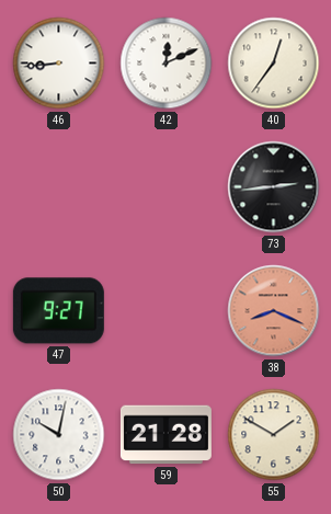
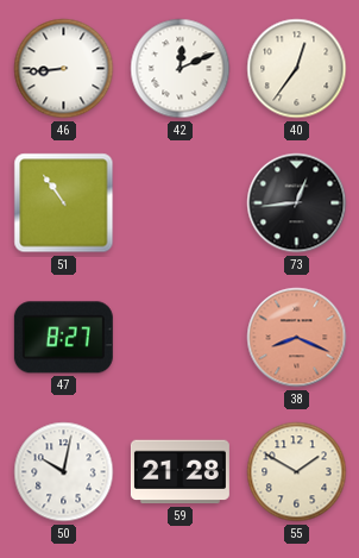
51: none -> 10:54
73: 2:44 -> 12:44
47: 9:27 -> 8:27
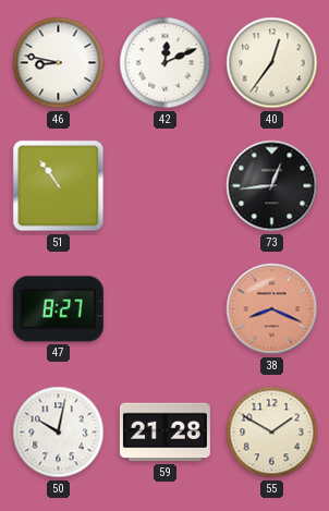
46: 8:44 -> 8:47
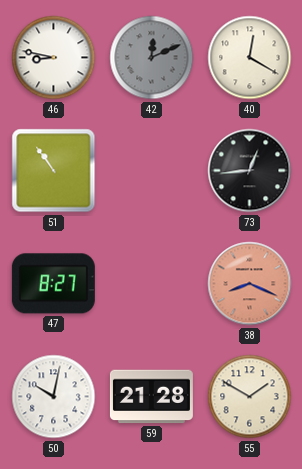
42 dial: white -> grey
40: 12:36 -> 12:20
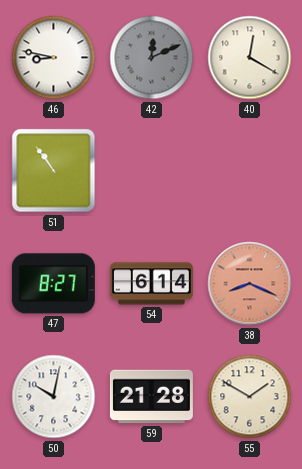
73: 12:44 -> none
54: none -> 6:14
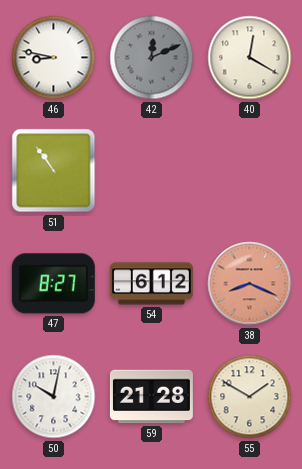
54: 6:14 -> 6:12
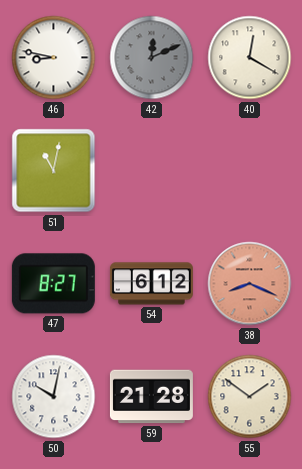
51: 10:54 -> 11:02
55: 1:50 -> 1:51
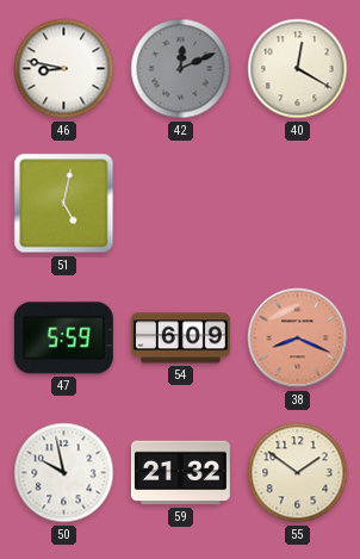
51: 11:02 -> 5:02
47: 8:27 -> 5:59
54: 6:12 -> 6:09
50: 10:02 -> 9:58
59: 21:28 -> 21:32
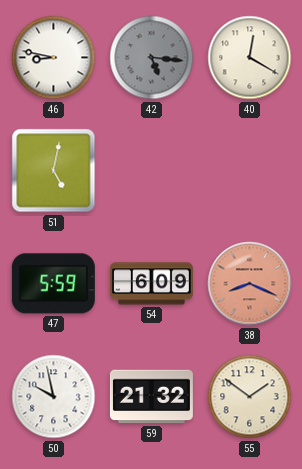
42: 12:11 -> 5:16
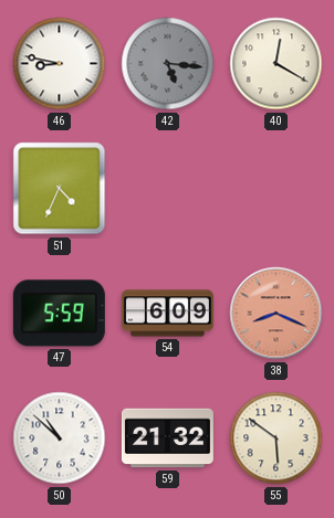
51: 5:02 -> 4:34
50: 9:58 -> 10:52
55: 1:51 -> 5:51
